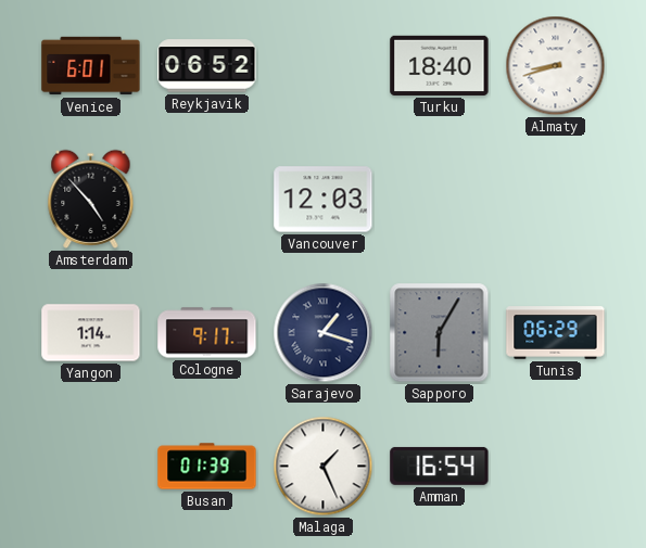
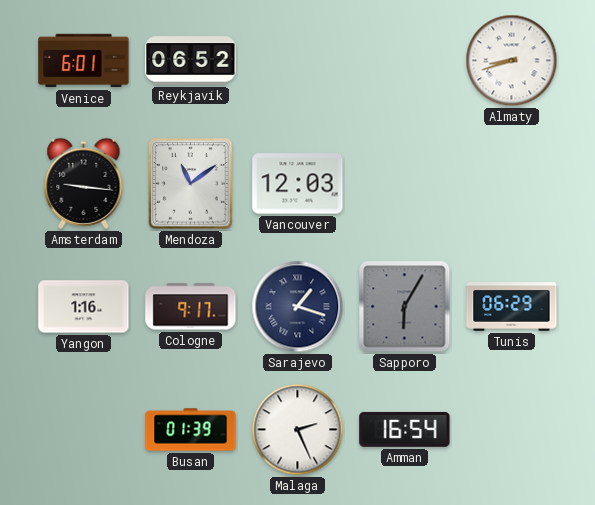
Turku: 18:40 -> none
Amsterdam: 4:53 -> 9:16
Mendoza: none -> 11:09
Yangon: 1:14 -> 1:16
Malaga: 1:26 -> 2:26
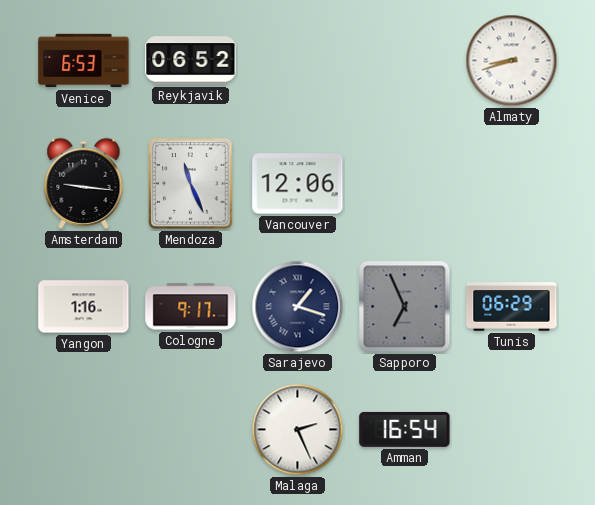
Venice: 6:01 -> 6:53
Mendoza: 11:09 -> 11:26
Vancouver: 12:03 -> 12:06
Sapporo: 6:05 -> 6:56
Busan: 01:39 -> none
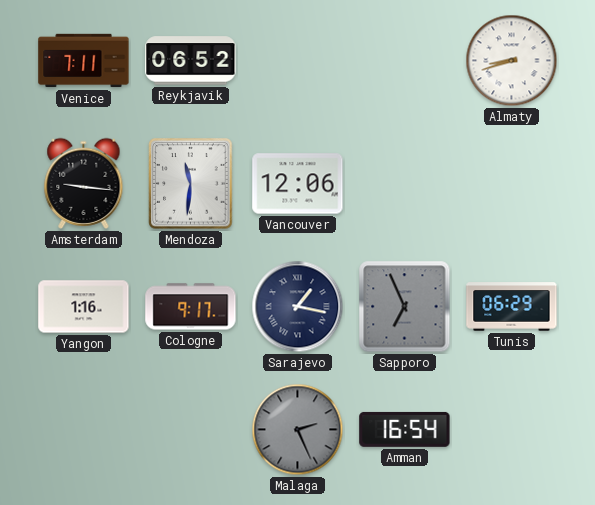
Venice: 6:53 -> 7:11
Mendoza: 11:26 -> 11:31
Sarajevo: 1:18 -> 1:17
Malaga dial: white -> grey
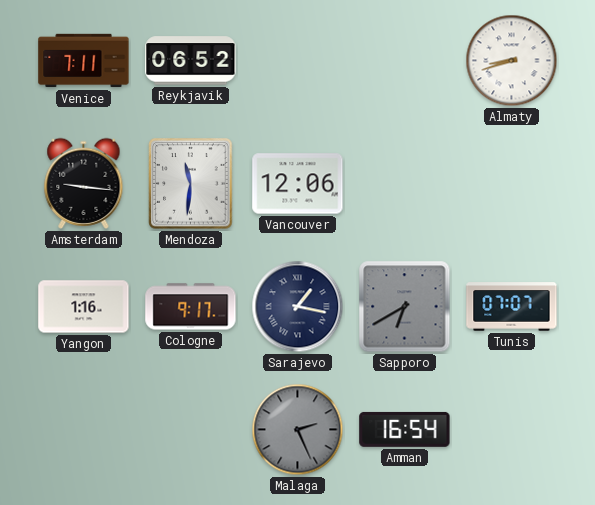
Sapporo: 6:56 -> 6:40
Tunis: 06:29 -> 07:07
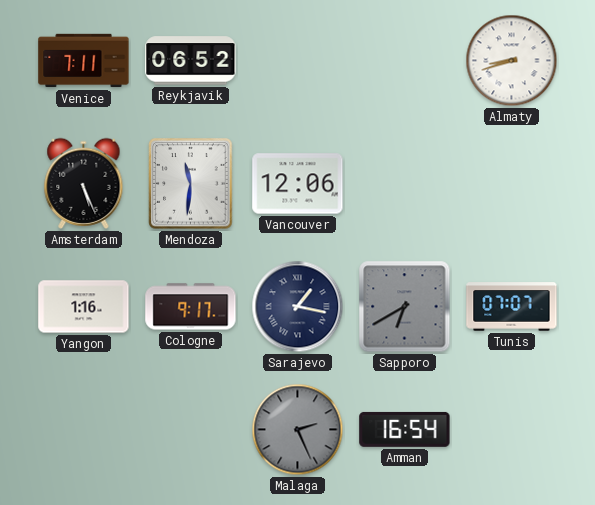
Amsterdam: 9:16 -> 5:26
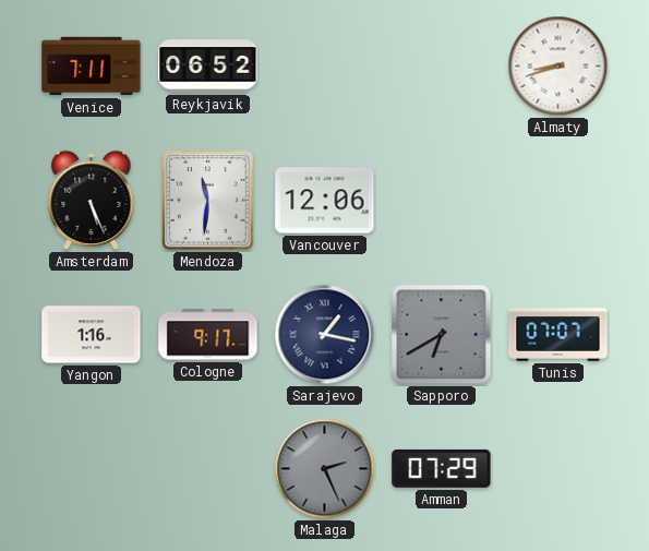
Amman: 16:54 -> 07:29
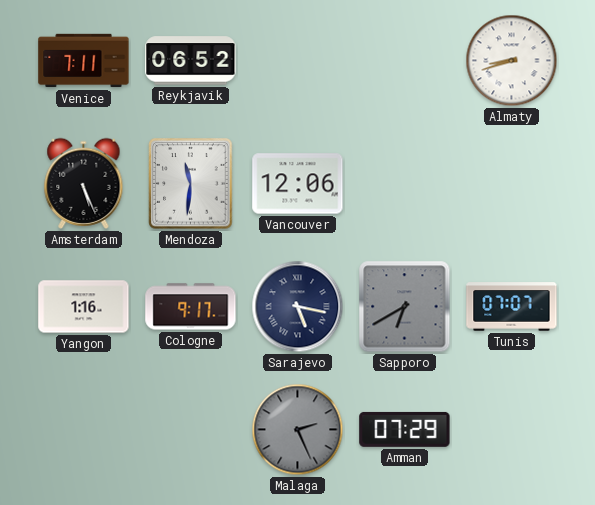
Sarajevo: 1:17 -> 5:17
